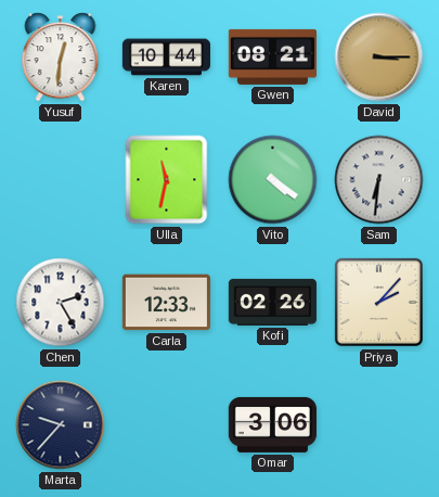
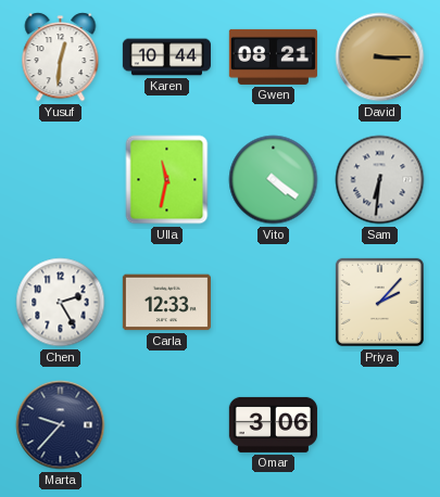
Kofi: 02:26 -> none
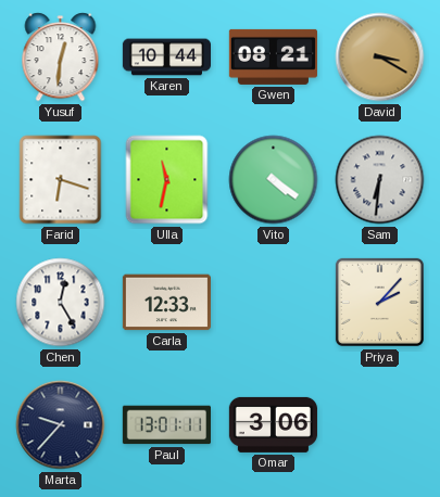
David: 3:15 -> 3:20
Farid: none -> 6:18
Chen: 2:25 -> 12:25
Paul: none -> 13:01
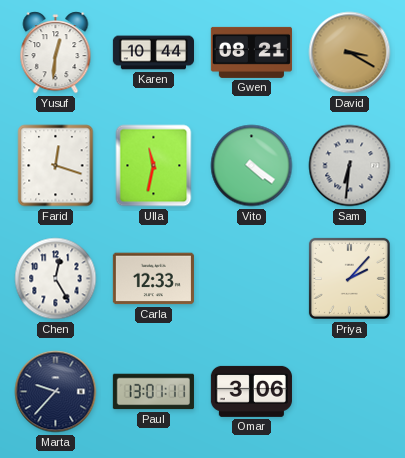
Farid: 6:18 -> 12:18
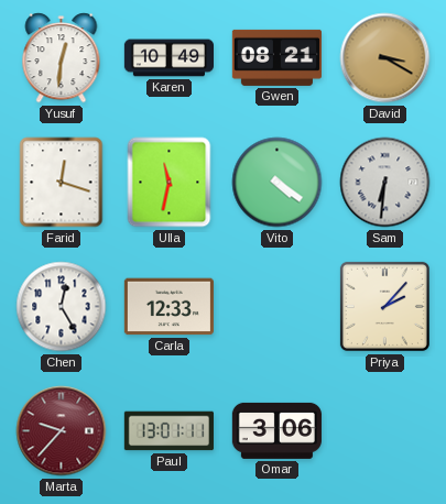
Karen: 10:44 -> 10:49
Marta dial: navy -> burgundy
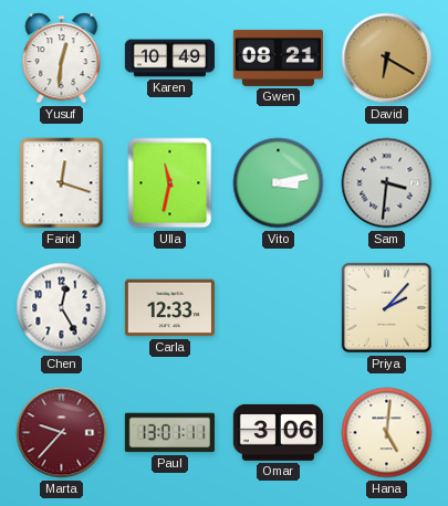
David: 3:20 -> 6:20
Vito: 4:21 -> 3:13
Sam: 6:31 -> 3:31
Hana: none -> 5:01
